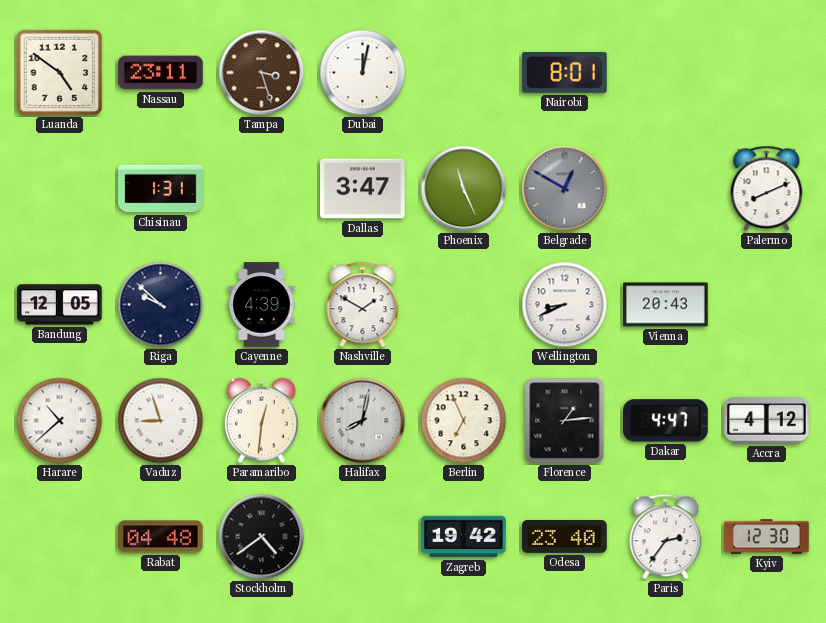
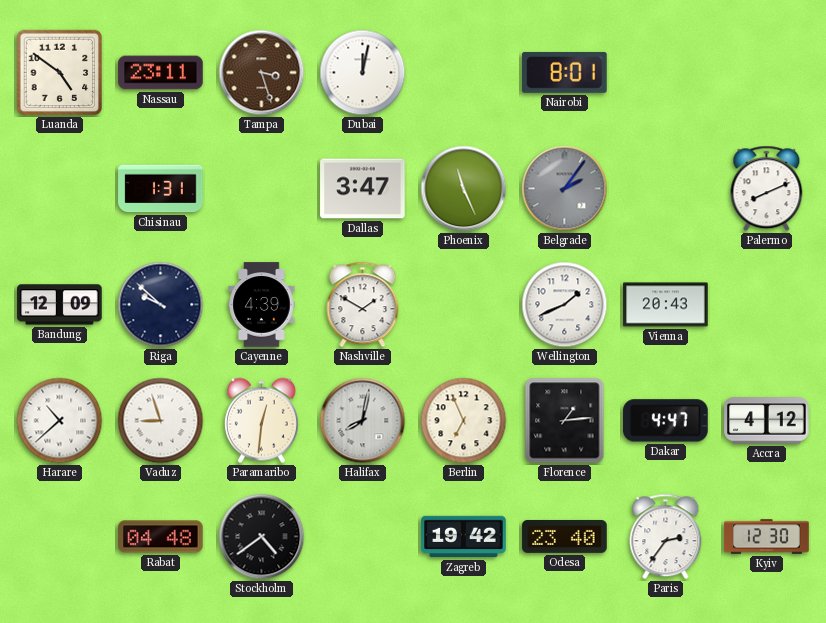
Belgrade: 12:50 -> 2:06
Bandung: 12:05 -> 12:09
Wellington: 8:41 -> 1:41
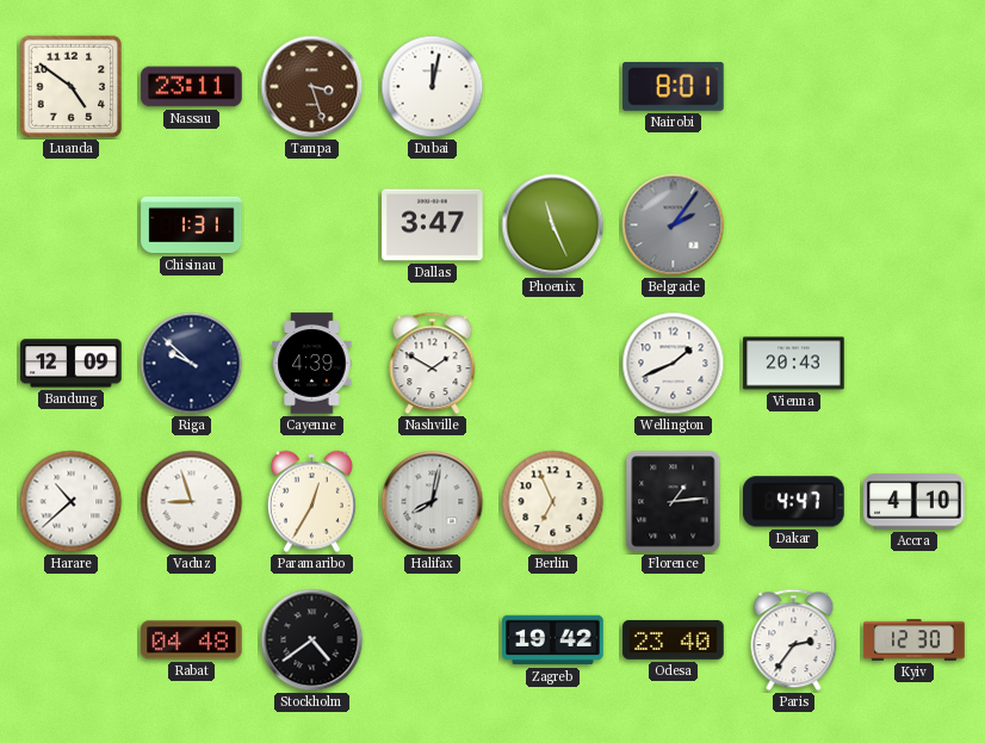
Palermo: 8:11 -> none
Paramaribo: 12:31 -> 12:35
Accra: 4:12 -> 4:10
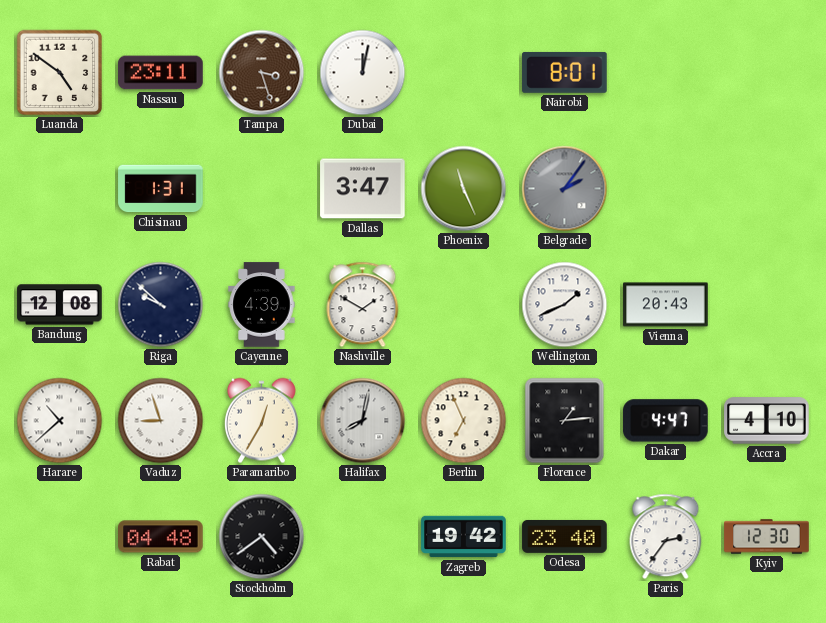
Bandung: 12:09 -> 12:08
